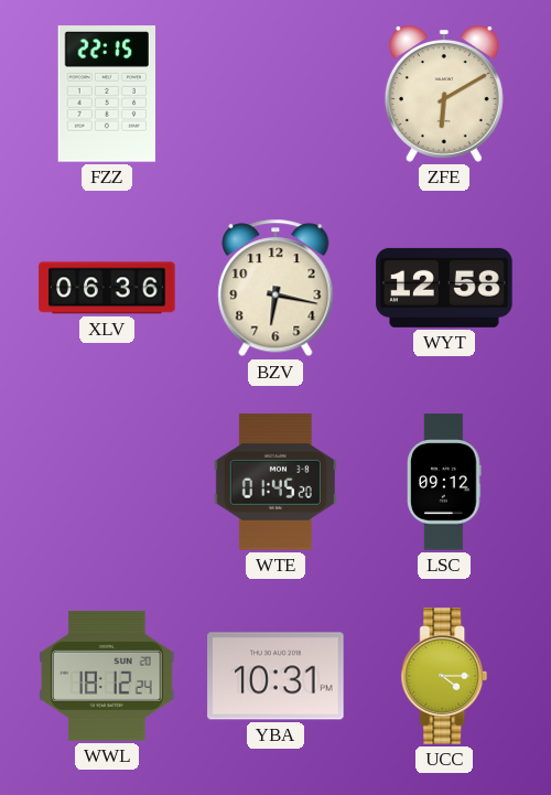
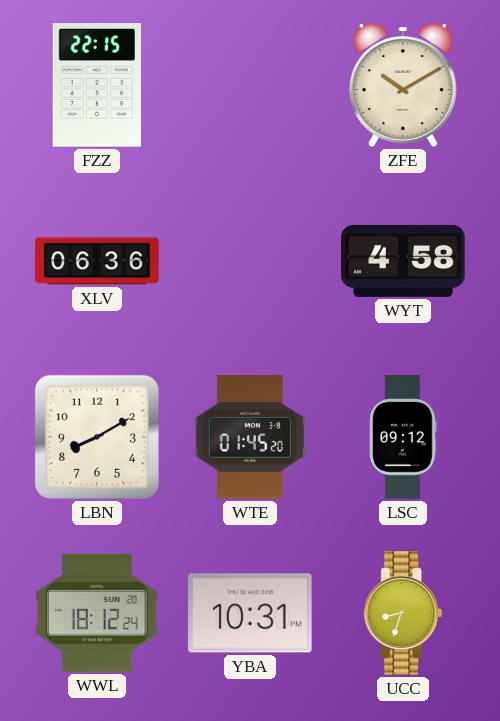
ZFE: 6:10 -> 10:10
BZV: 6:17 -> none
WYT: 12:58 -> 4:58
LBN: none -> 8:10
UCC: 4:15 -> 8:33
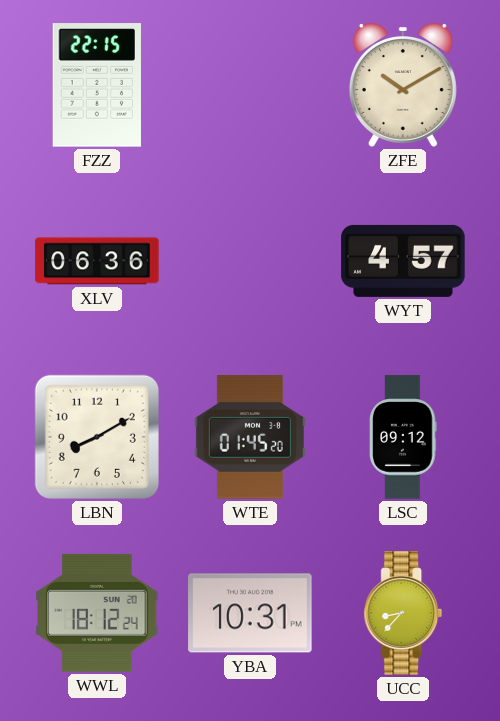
WYT: 4:58 -> 4:57
UCC: 8:33 -> 8:37
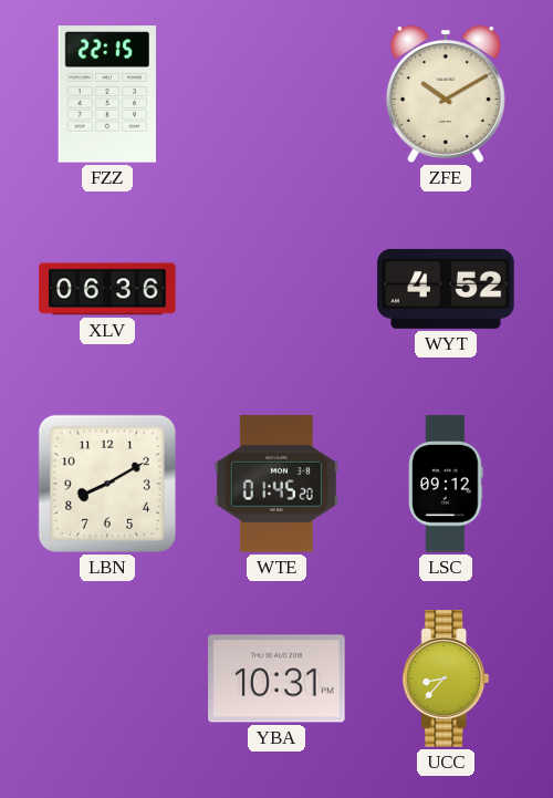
WYT: 4:57 -> 4:52
WWL: 18:12 -> none
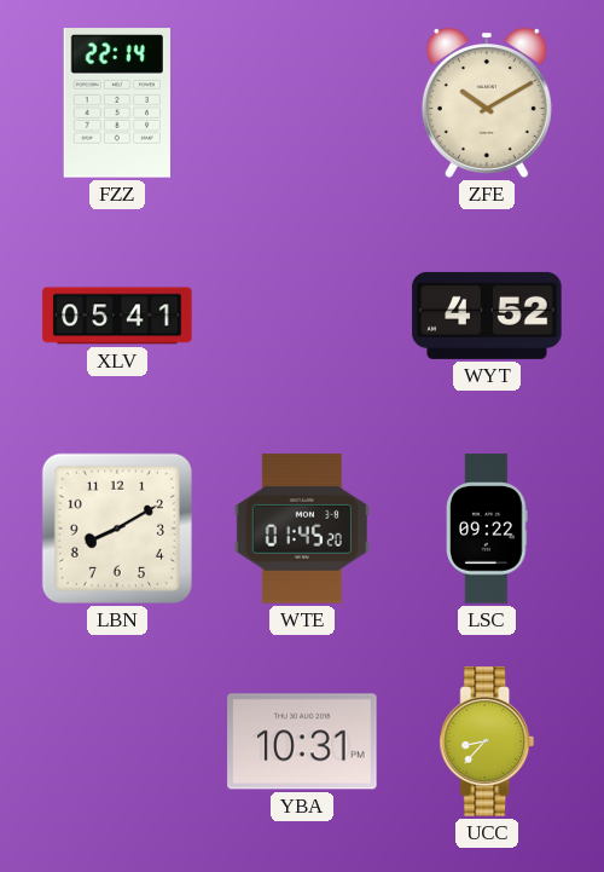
FZZ: 22:15 -> 22:14
XLV: 06:36 -> 05:41
LSC: 09:12 -> 09:22
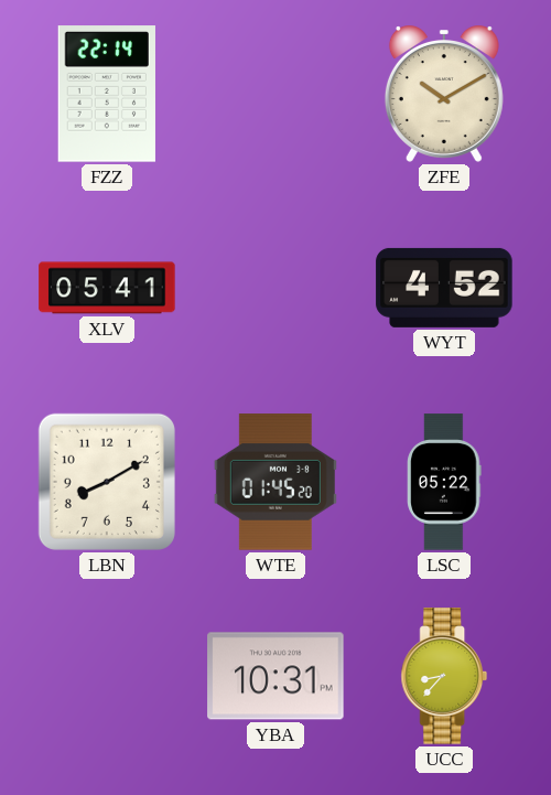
LSC: 09:22 -> 05:22
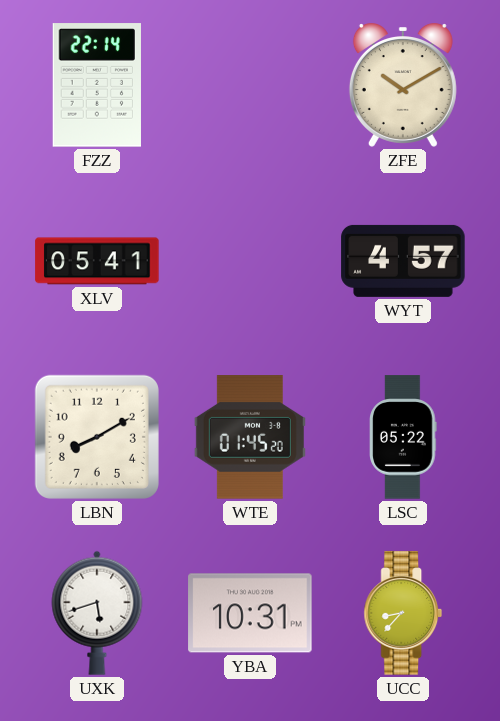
WYT: 4:52 -> 4:57
UXK: none -> 5:42
